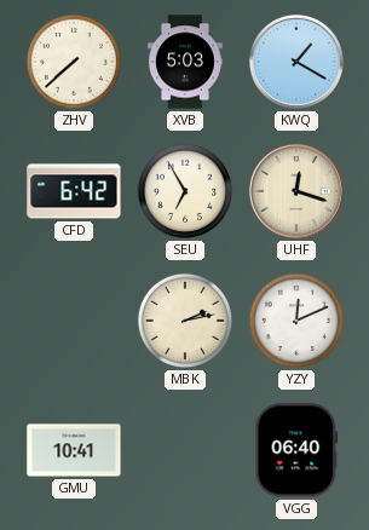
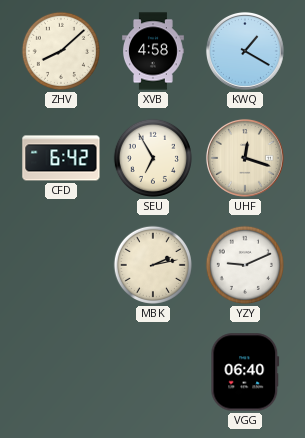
ZHV: 7:38 -> 8:08
XVB: 5:03 -> 4:58
YZY: 12:11 -> 9:11
GMU: 10:41 -> none
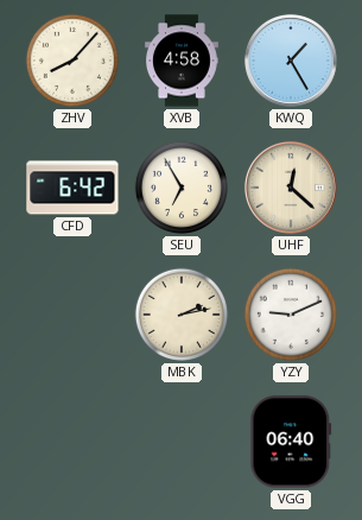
ZHV: 8:08 -> 8:07
KWQ: 1:20 -> 1:25
UHF: 12:18 -> 12:22
